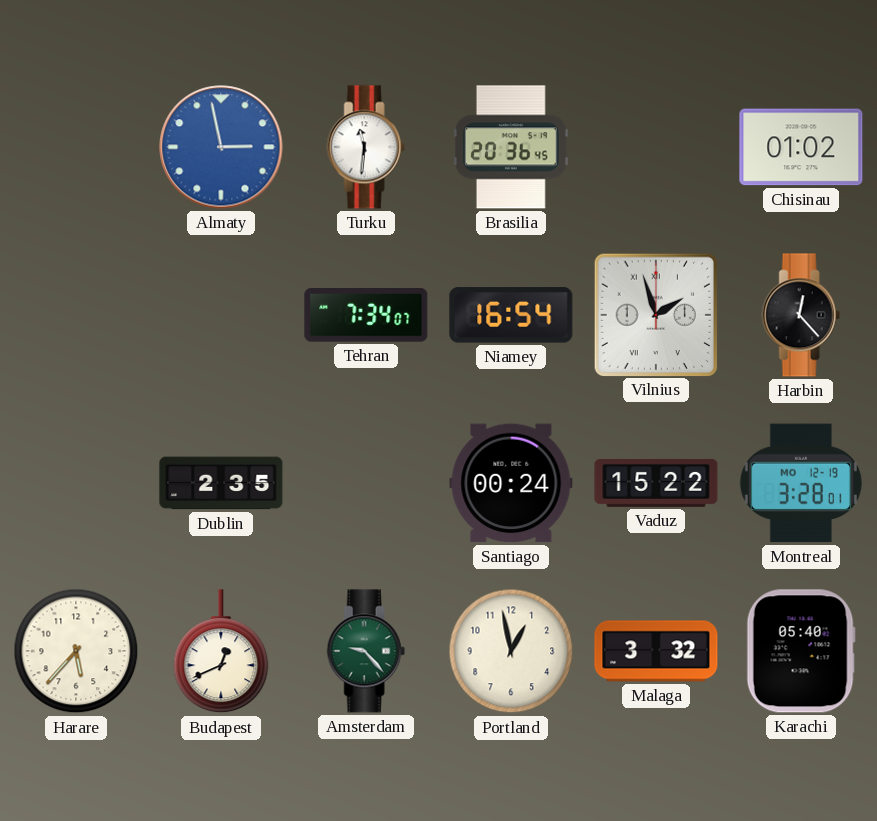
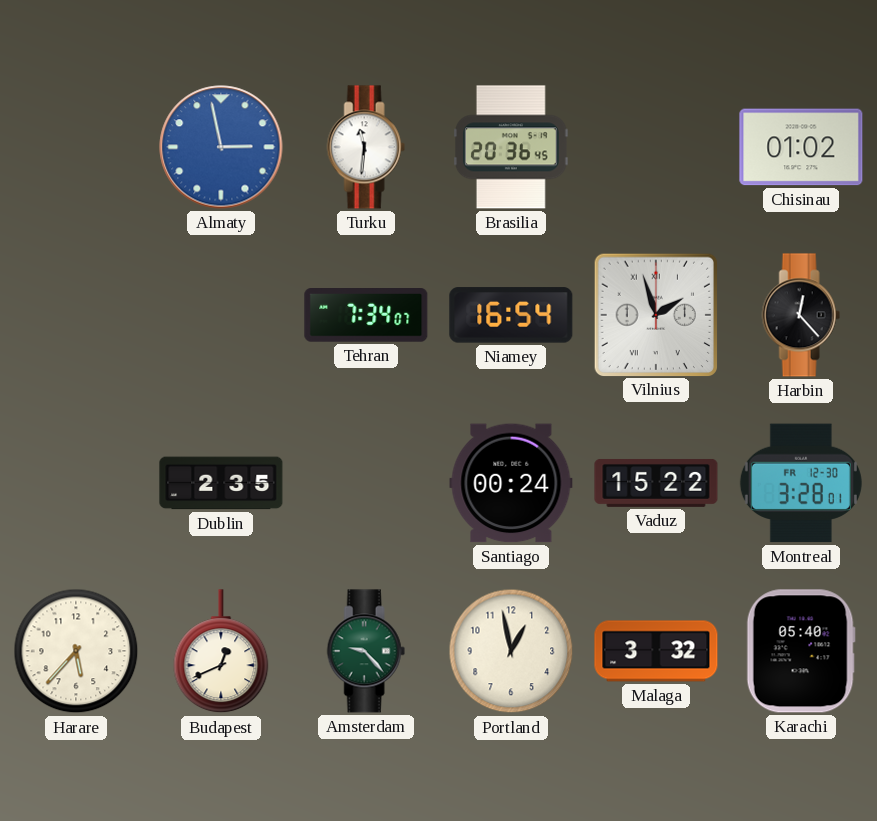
Montreal date: MO 12-19 -> FR 12-30
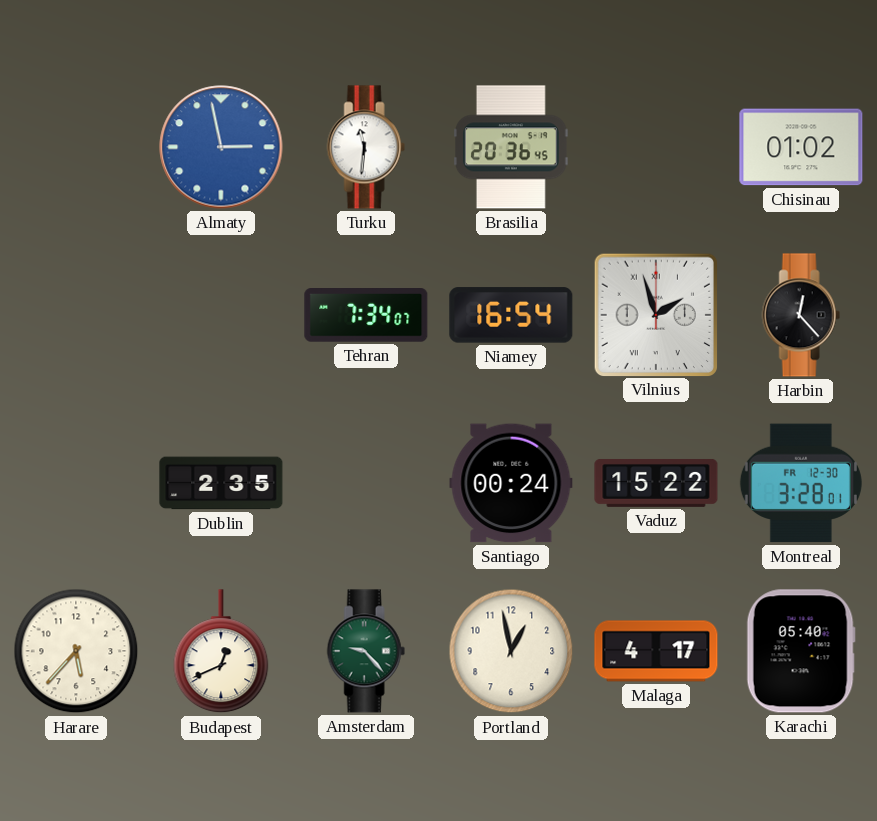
Malaga: 3:32 -> 4:17
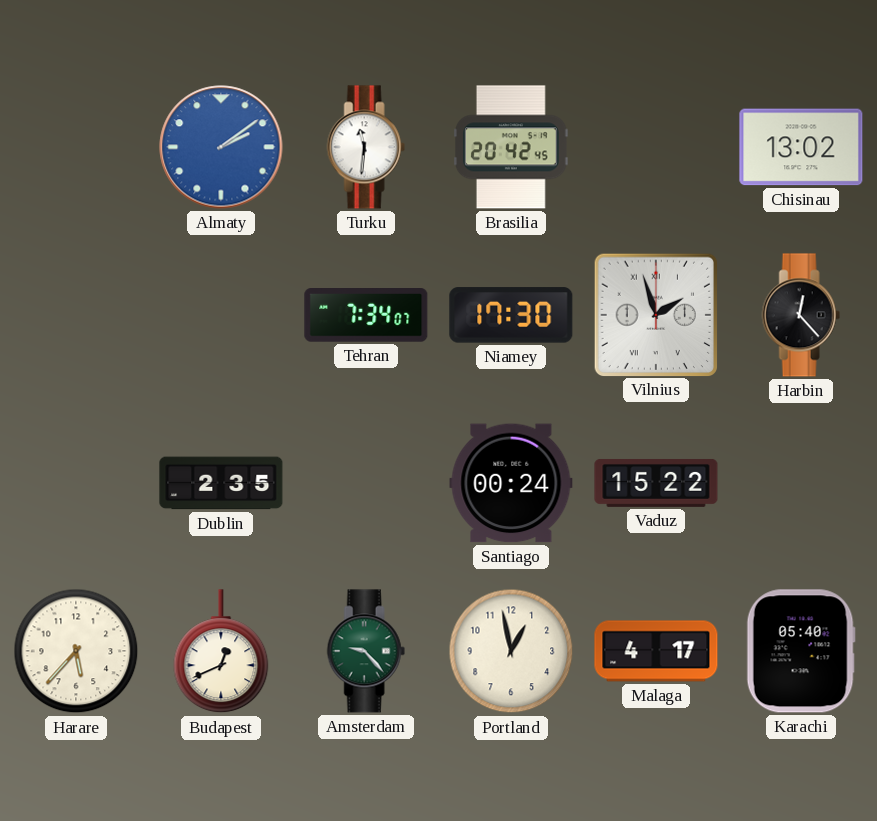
Almaty: 2:58 -> 2:09
Brasilia: 20:36 -> 20:42
Chisinau: 01:02 -> 13:02
Niamey: 16:54 -> 17:30
Montreal: 3:28 -> none
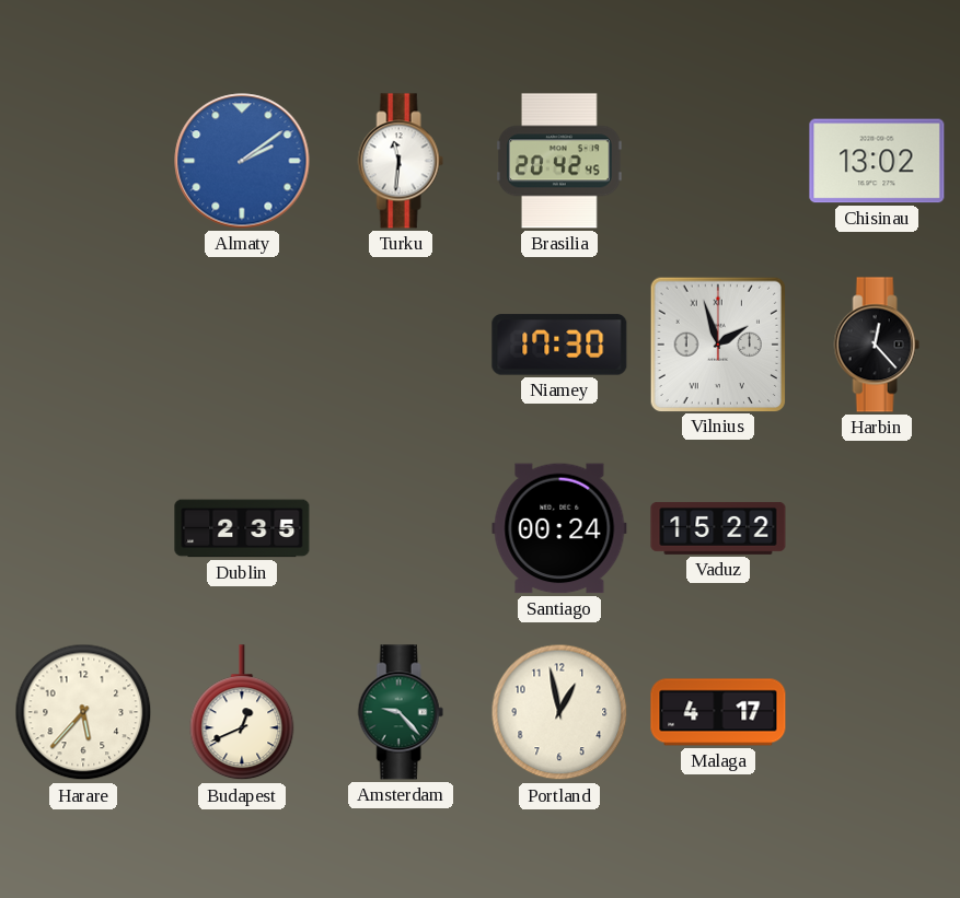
Tehran: 7:34 -> none
Karachi: 05:40 -> none
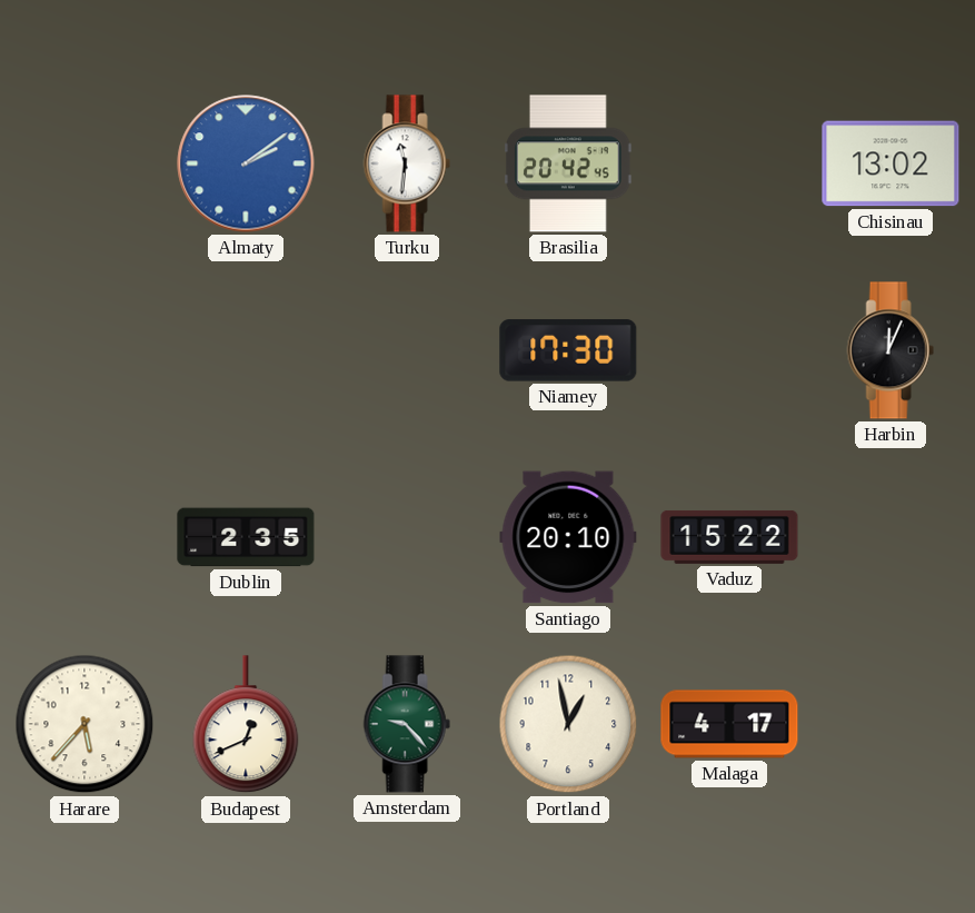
Vilnius: 1:57 -> none
Harbin: 12:23 -> 12:04
Santiago: 00:24 -> 20:10
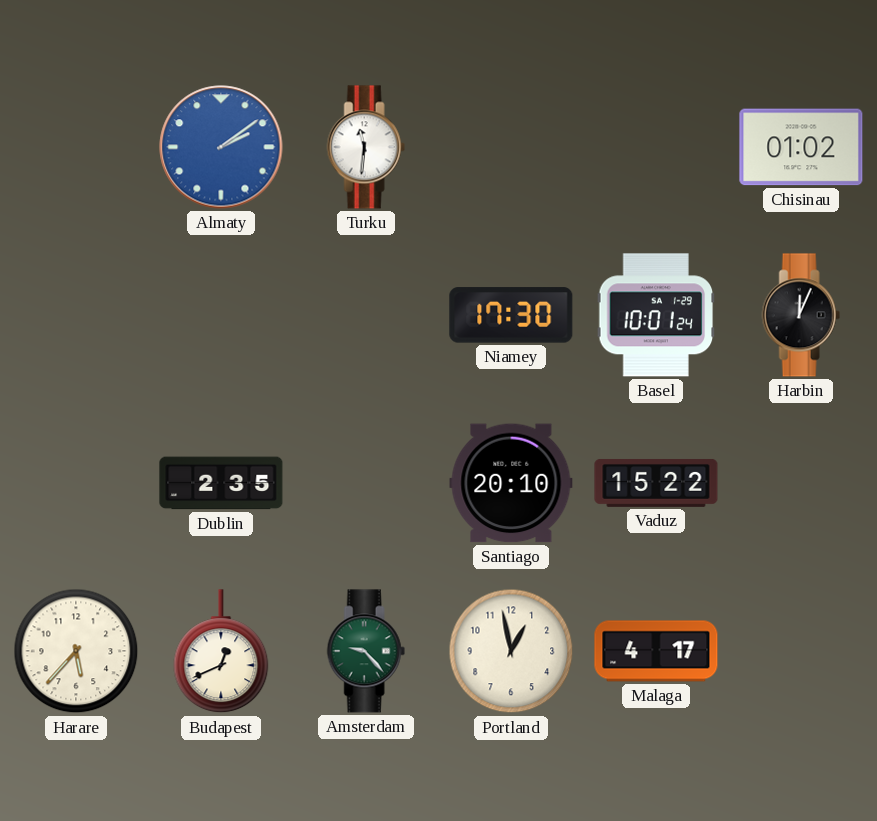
Brasilia: 20:42 -> none
Chisinau: 13:02 -> 01:02
Basel: none -> 10:01
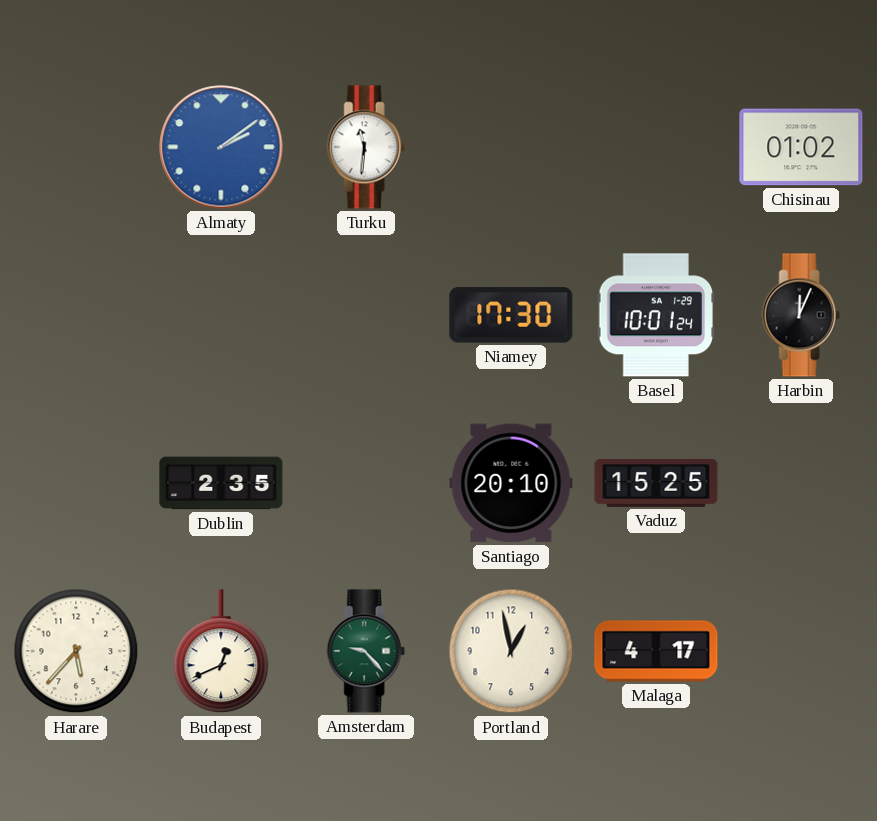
Vaduz: 15:22 -> 15:25
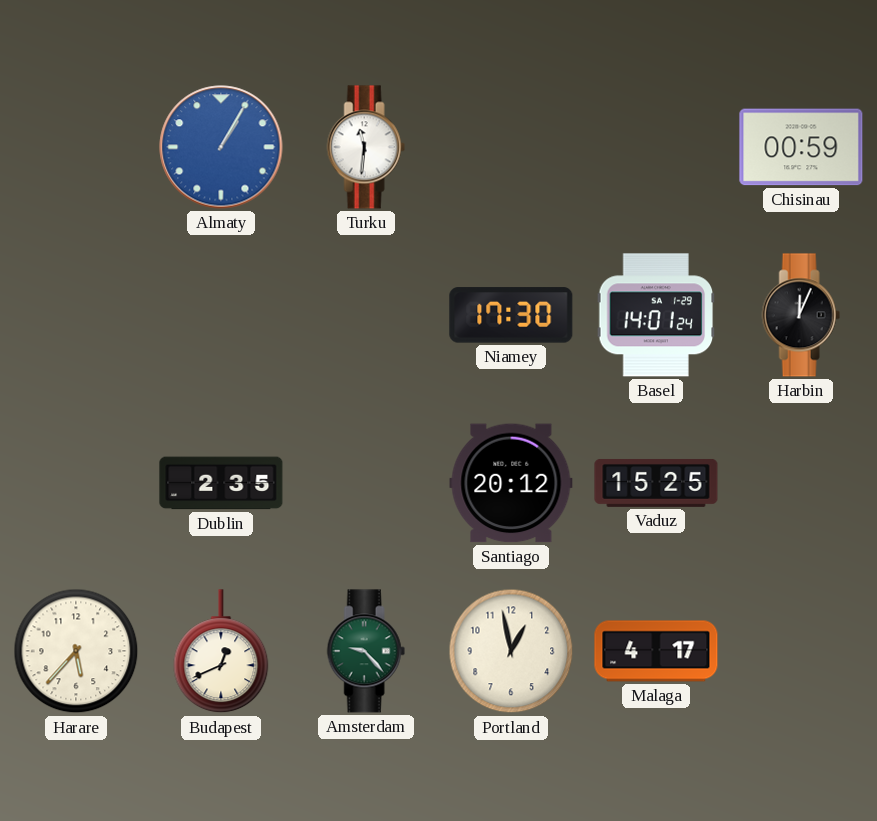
Almaty: 2:09 -> 1:05
Chisinau: 01:02 -> 00:59
Basel: 10:01 -> 14:01
Santiago: 20:10 -> 20:12
